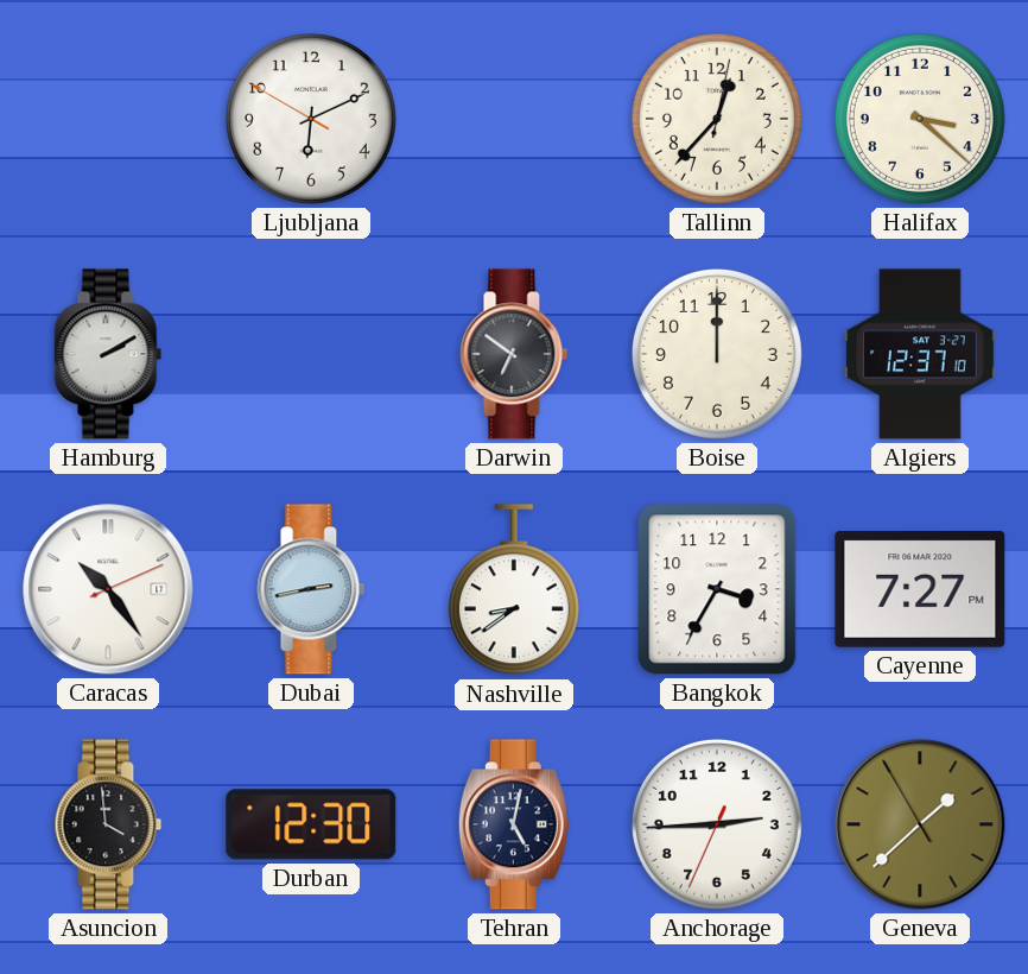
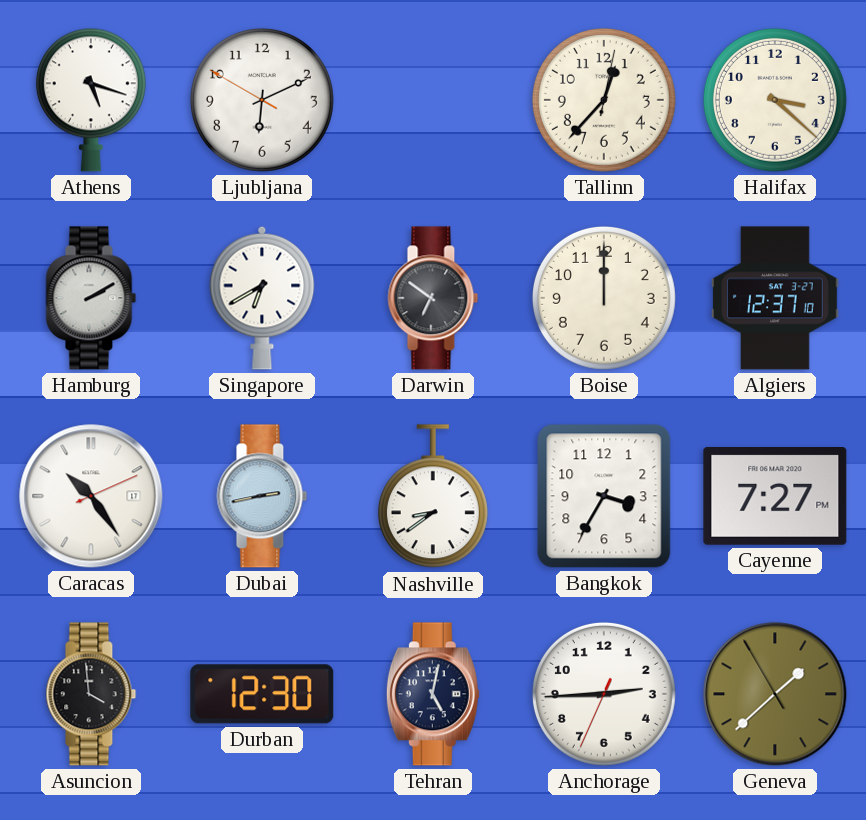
Athens: none -> 5:18
Singapore: none -> 6:40
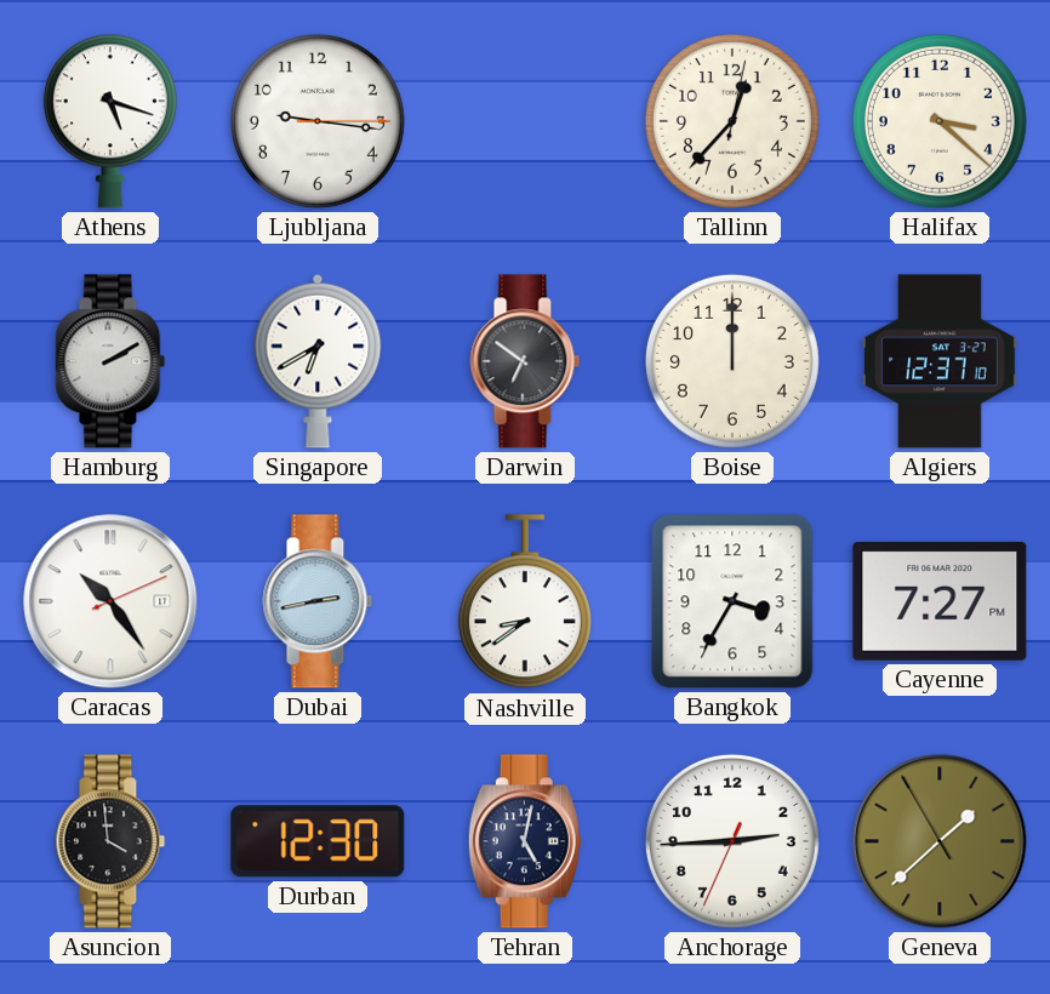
Ljubljana: 6:10 -> 9:16
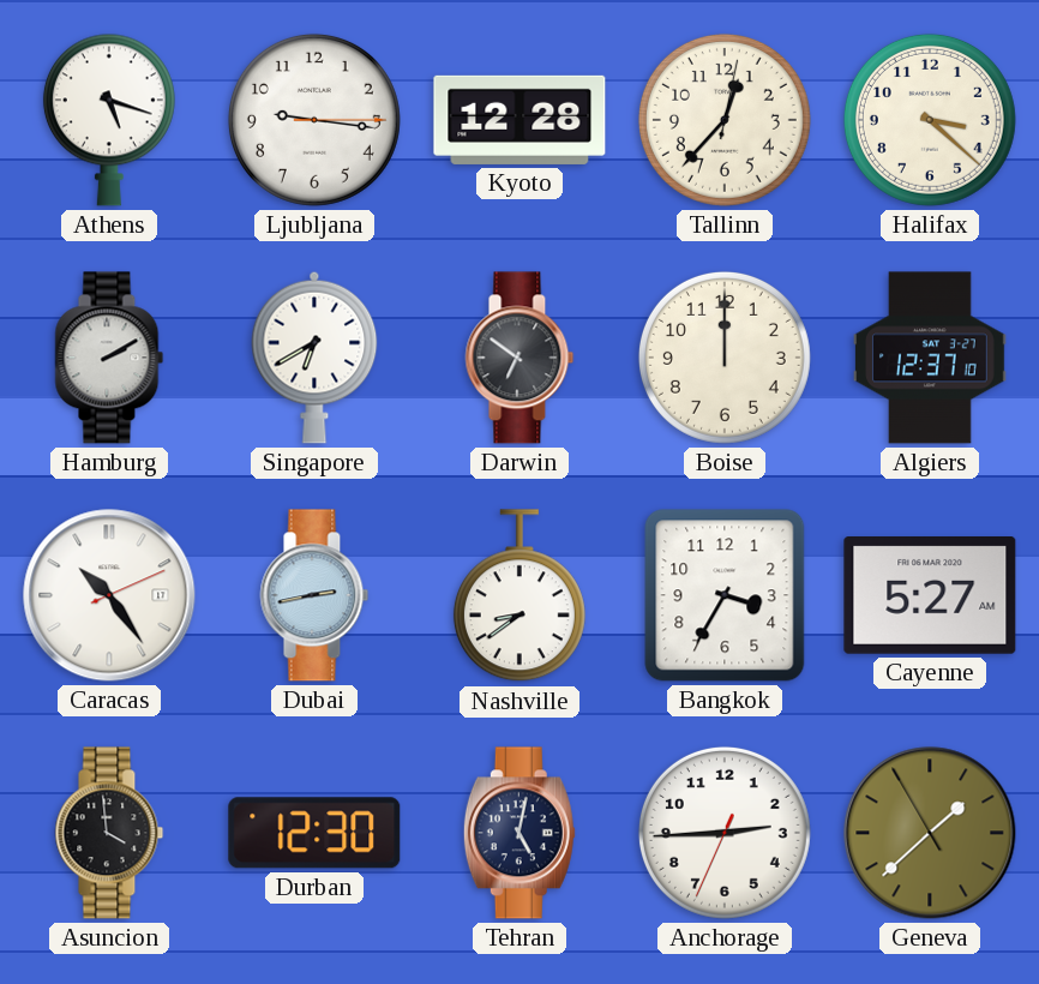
Kyoto: none -> 12:28
Cayenne: 7:27 -> 5:27
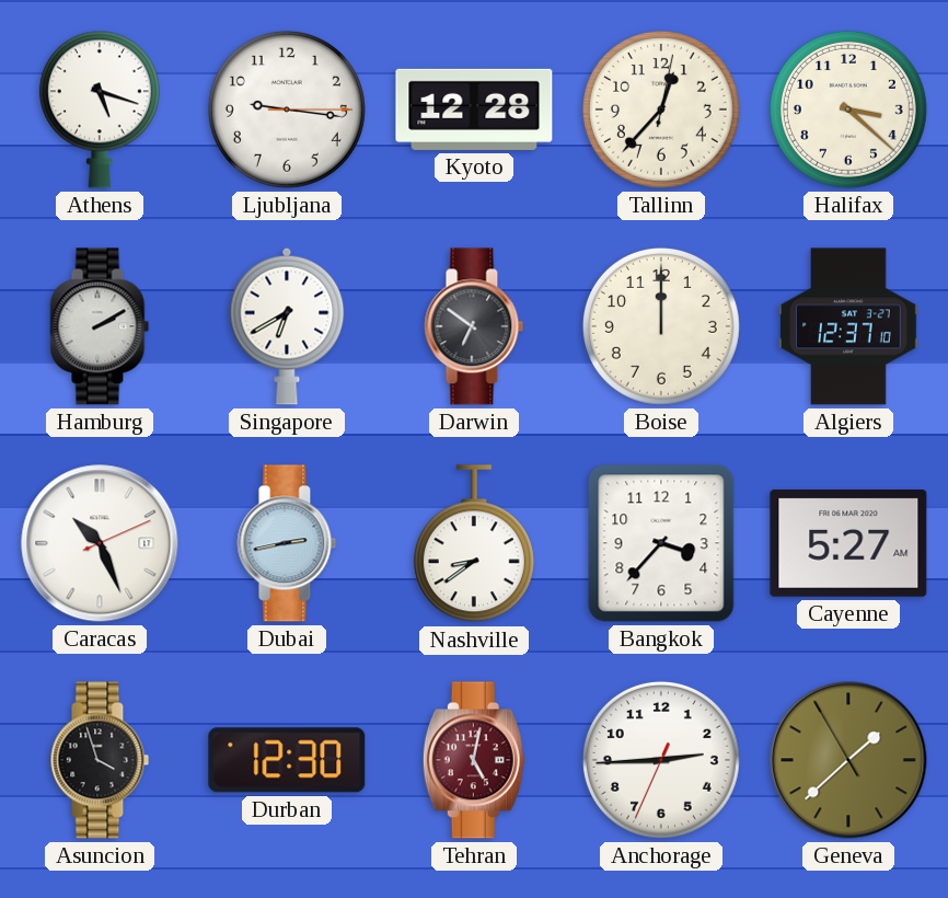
Caracas: 10:24 -> 10:26
Bangkok: 3:35 -> 3:37
Asuncion: 3:59 -> 3:57
Tehran dial: navy -> burgundy
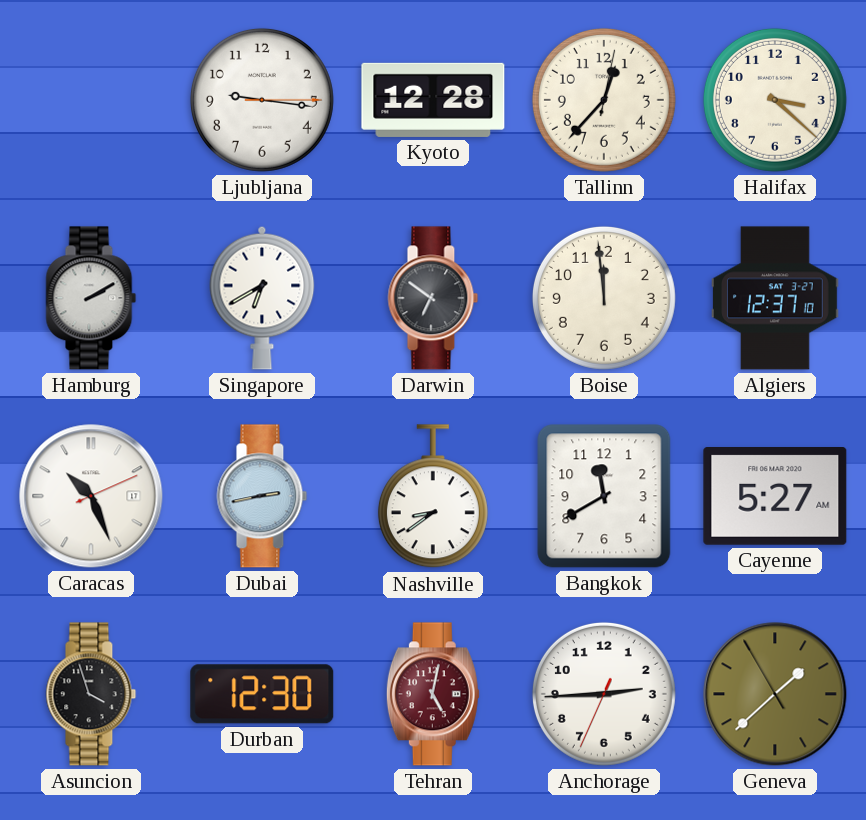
Athens: 5:18 -> none
Boise: 12:00 -> 11:59
Bangkok: 3:37 -> 11:40
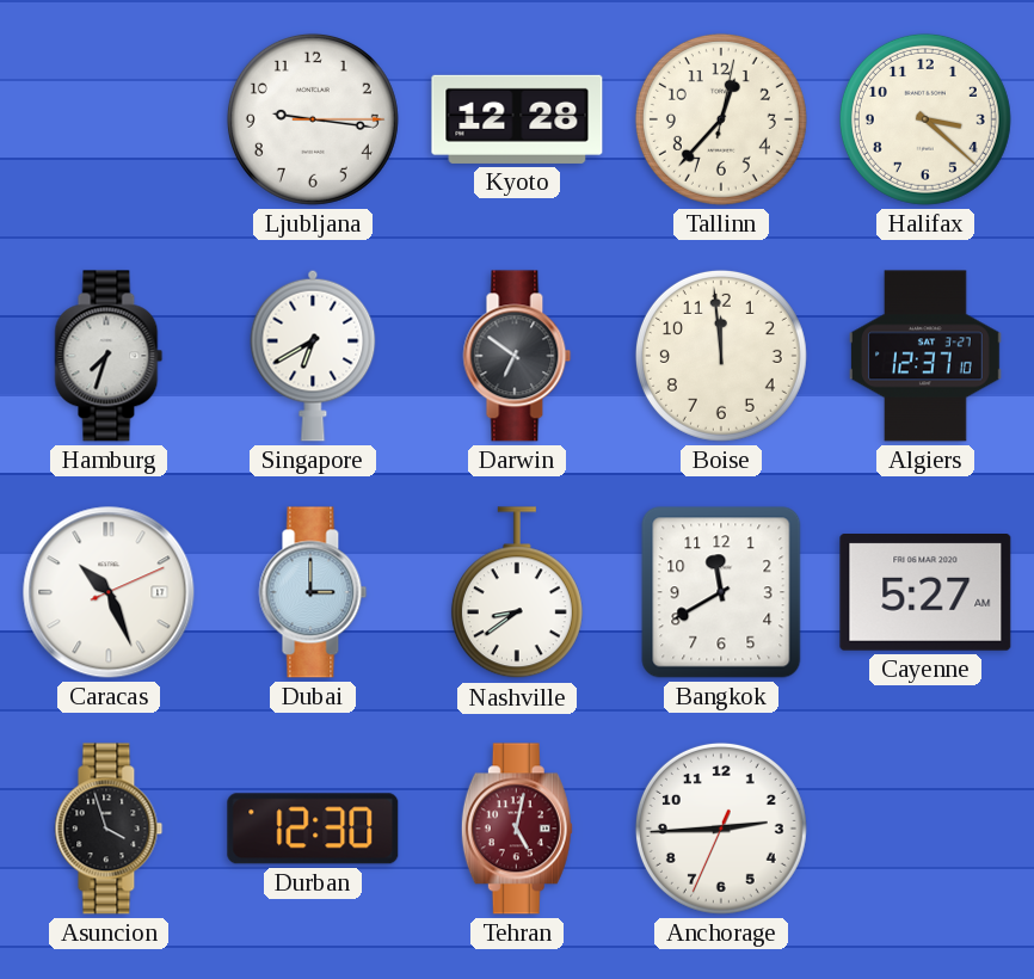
Hamburg: 2:10 -> 7:33
Dubai: 2:43 -> 3:00
Geneva: 1:37 -> none
